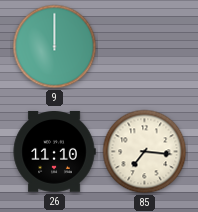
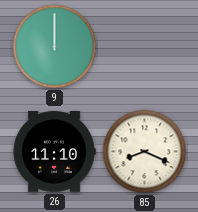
85: 7:16 -> 8:19
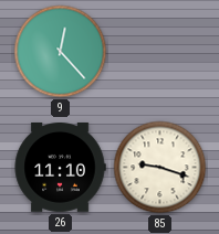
9: 12:00 -> 12:23
85: 8:19 -> 9:18
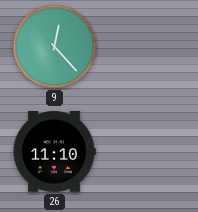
85: 9:18 -> none
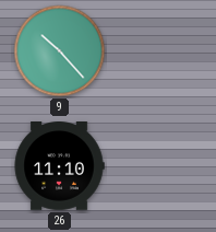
9: 12:23 -> 10:23
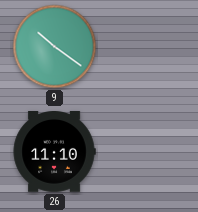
9: 10:23 -> 10:21
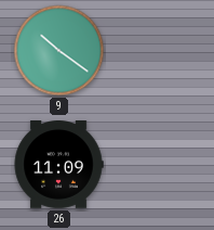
26: 11:10 -> 11:09
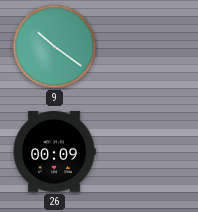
26: 11:09 -> 00:09
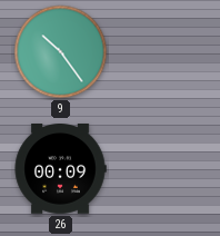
9: 10:21 -> 10:24
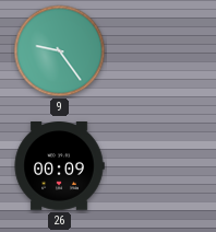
9: 10:24 -> 9:24
